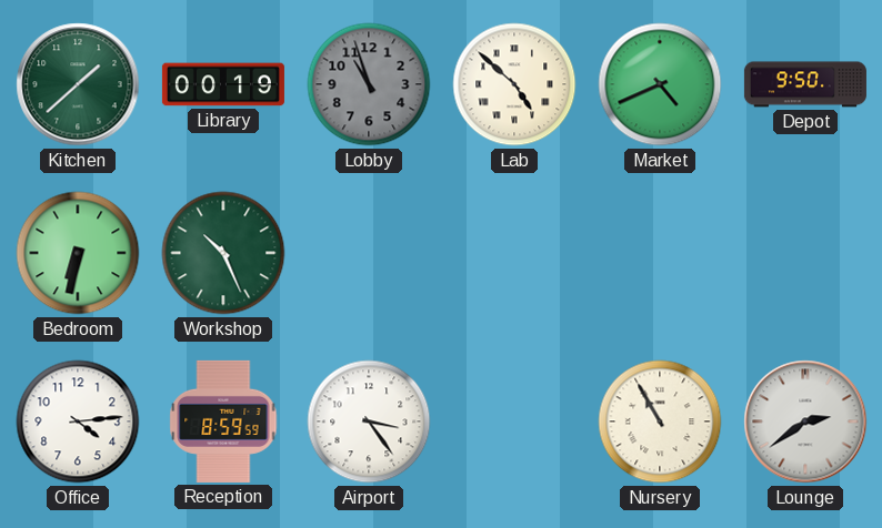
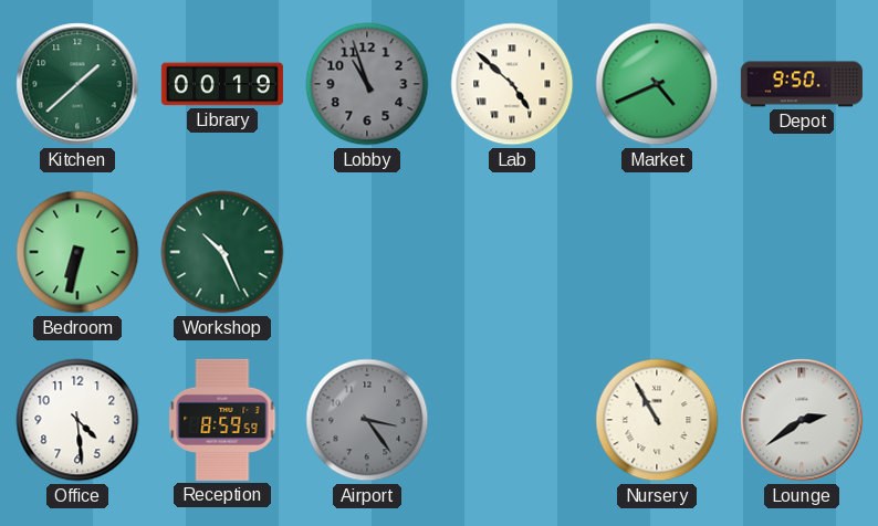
Office: 4:14 -> 4:29
Airport dial: white -> grey
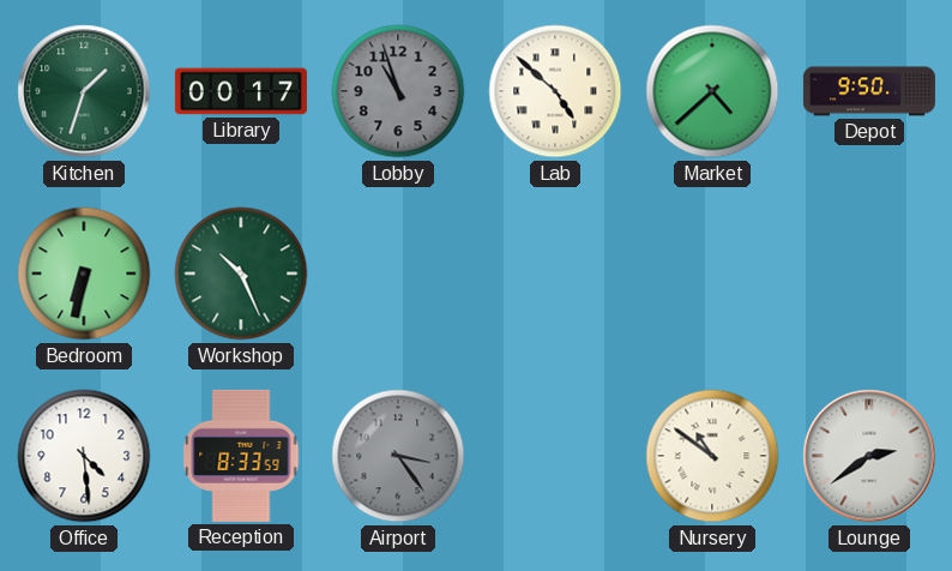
Kitchen: 1:38 -> 1:33
Library: 00:19 -> 00:17
Market: 4:41 -> 4:38
Reception: 8:59 -> 8:33
Nursery: 10:55 -> 10:51
